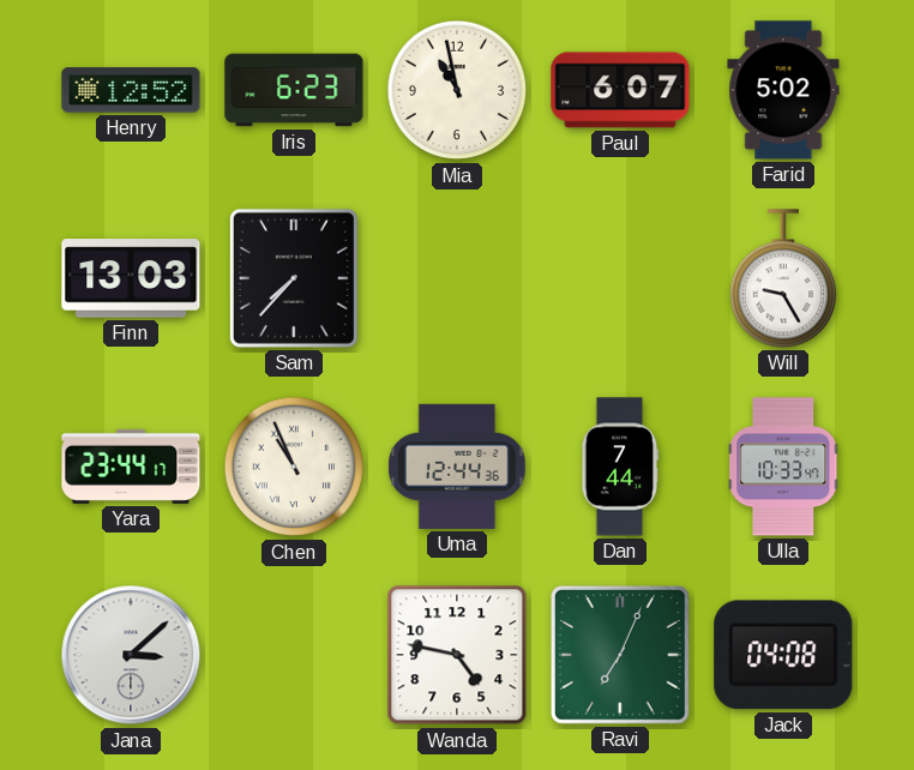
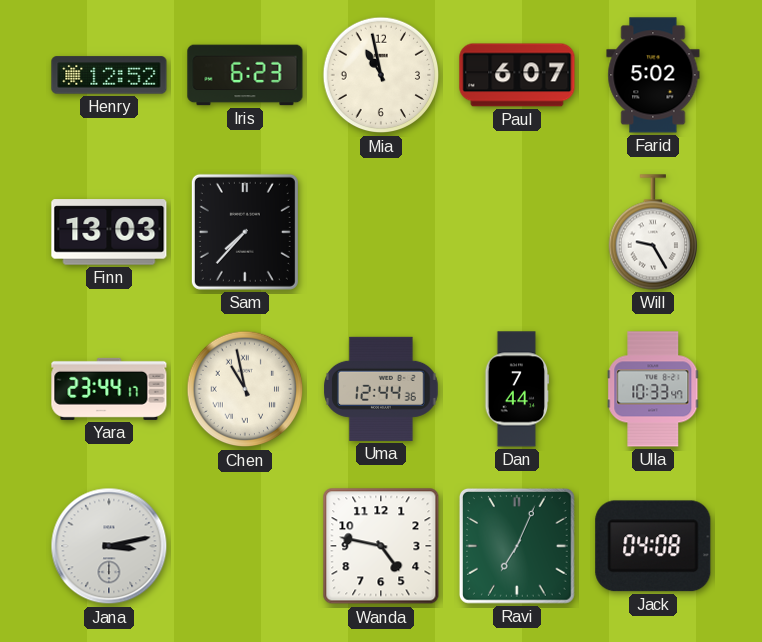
Chen: 10:56 -> 10:58
Jana: 3:08 -> 3:13
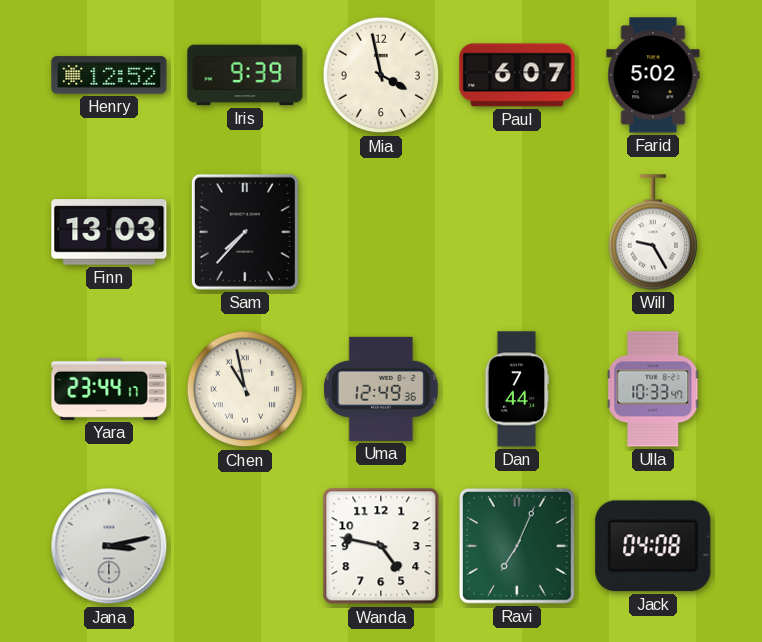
Iris: 6:23 -> 9:39
Mia: 10:58 -> 3:58
Uma: 12:44 -> 12:49
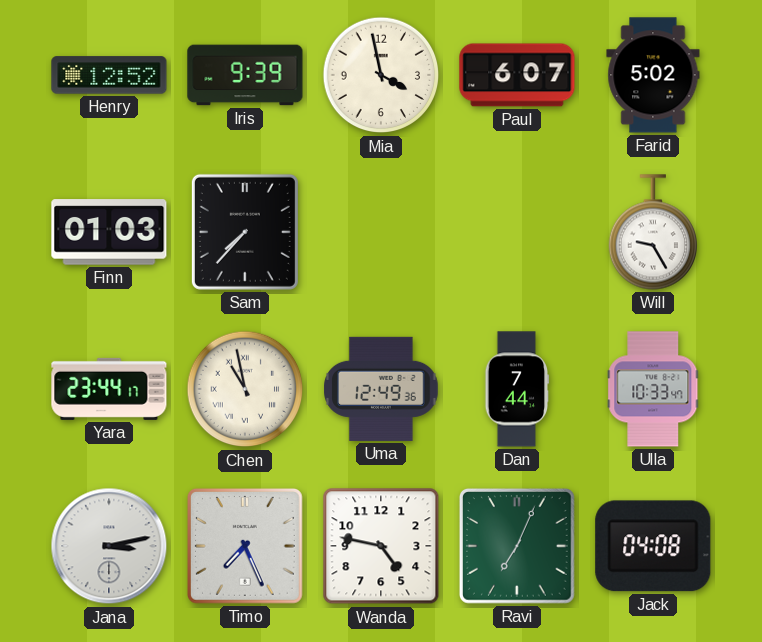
Finn: 13:03 -> 01:03
Timo: none -> 7:26
